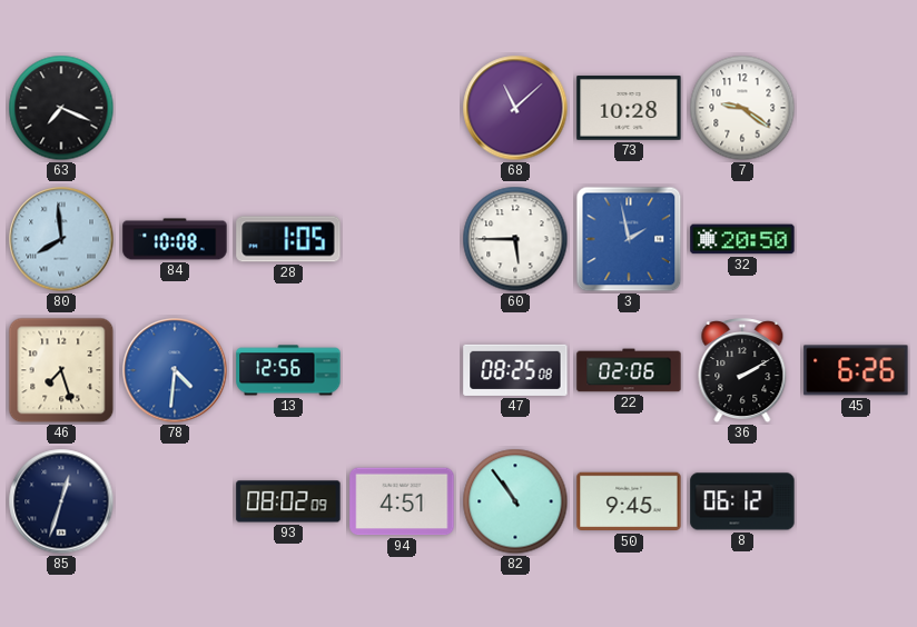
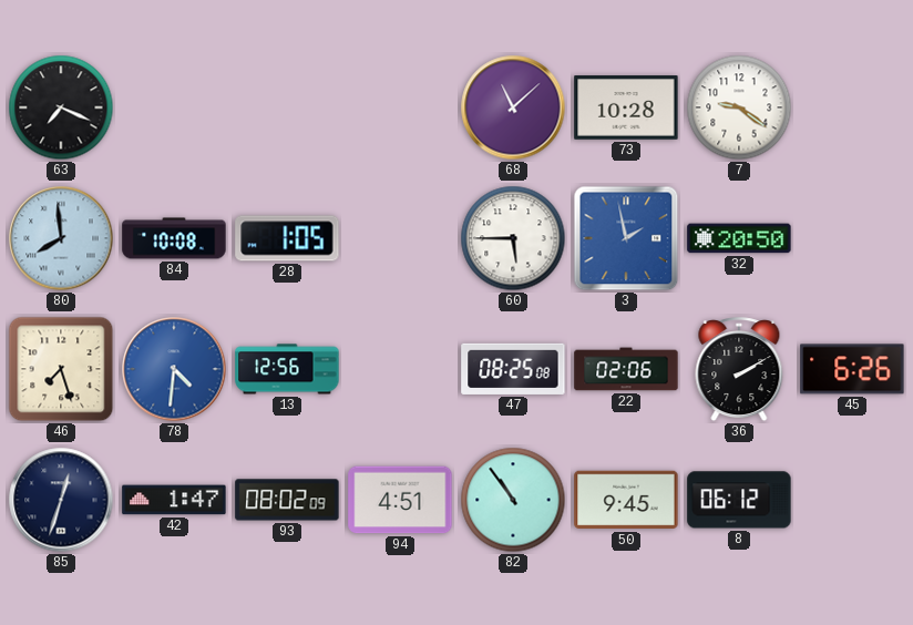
42: none -> 1:47
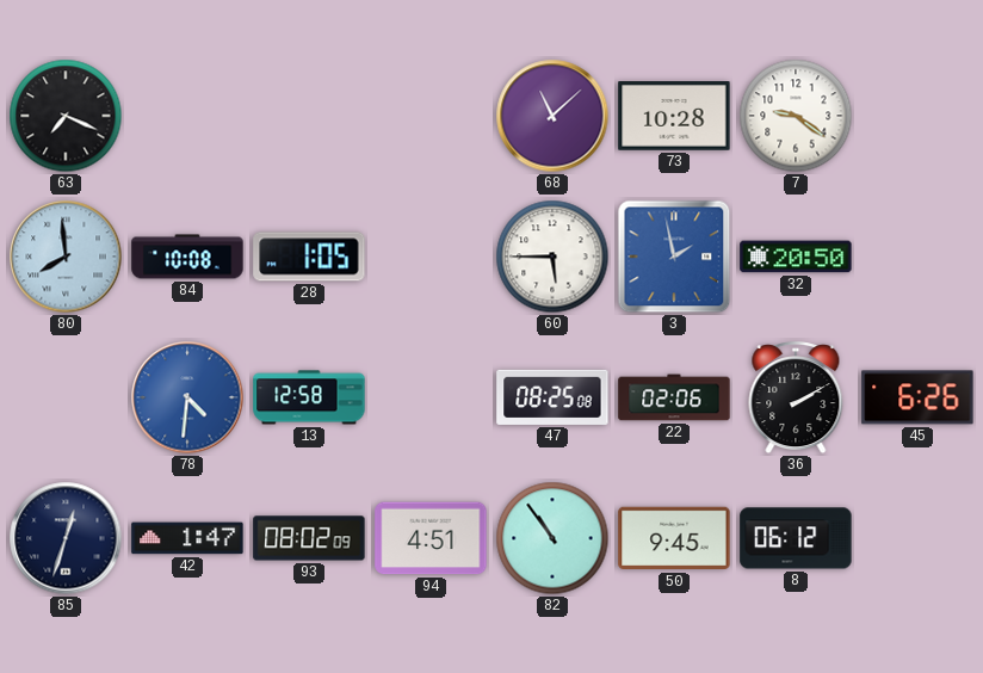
46: 7:27 -> none
13: 12:56 -> 12:58
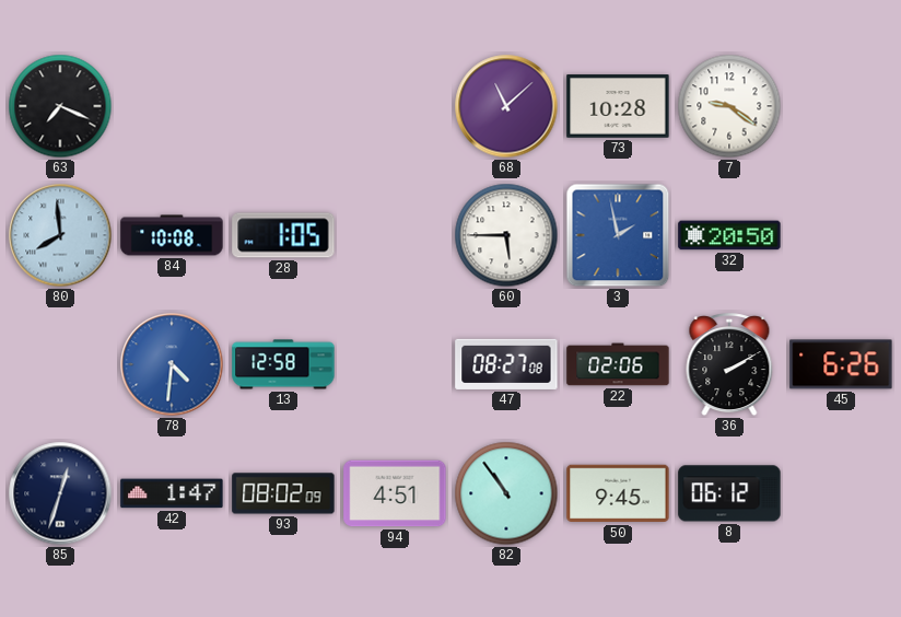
47: 08:25 -> 08:27
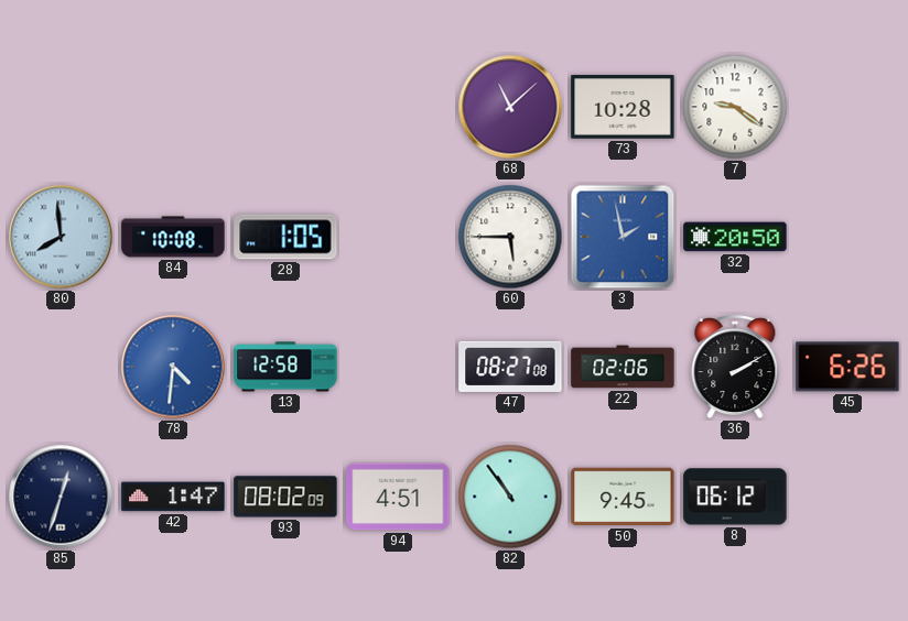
63: 7:19 -> none
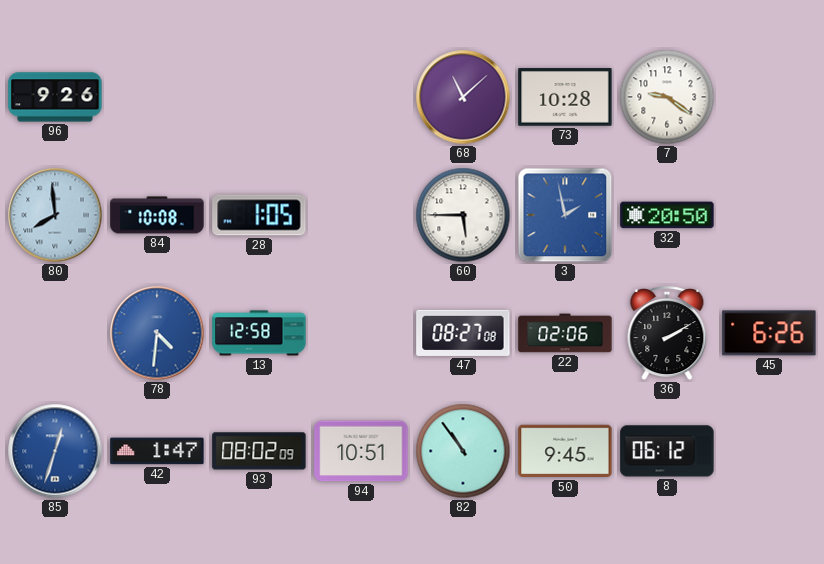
96: none -> 9:26
85 dial: navy -> blue
94: 4:51 -> 10:51
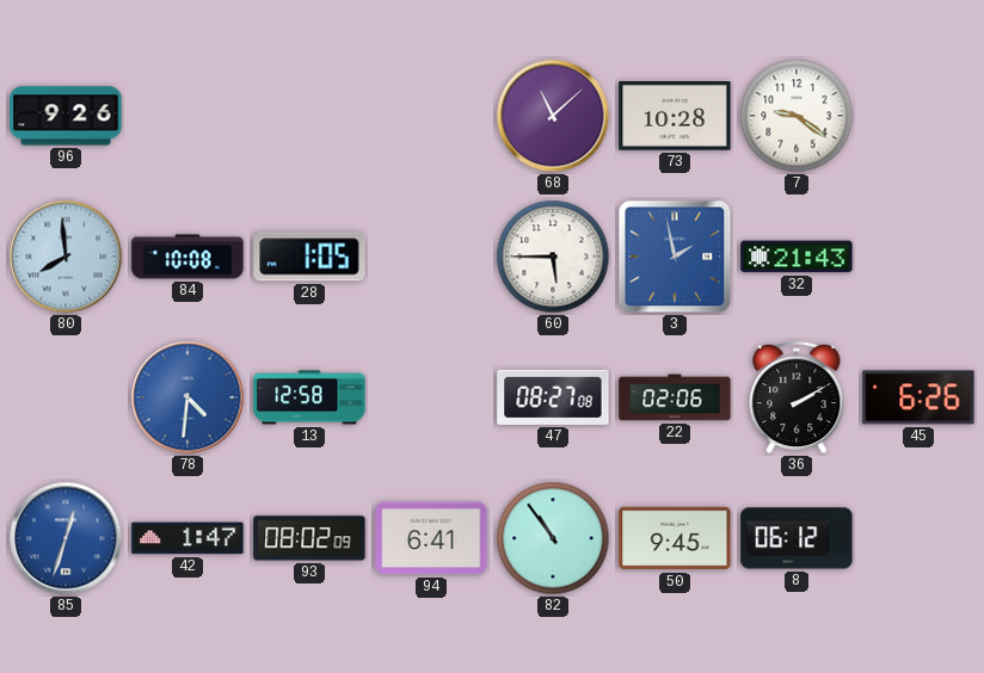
32: 20:50 -> 21:43
94: 10:51 -> 6:41
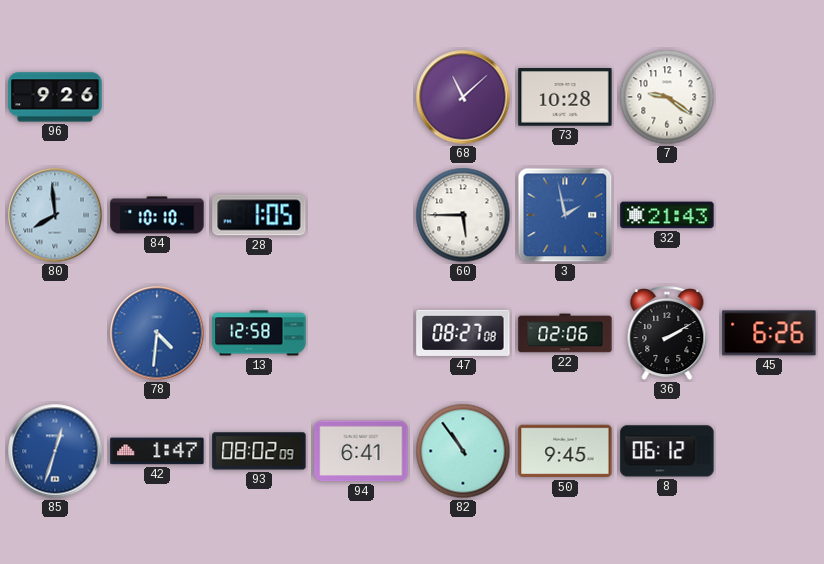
84: 10:08 -> 10:10
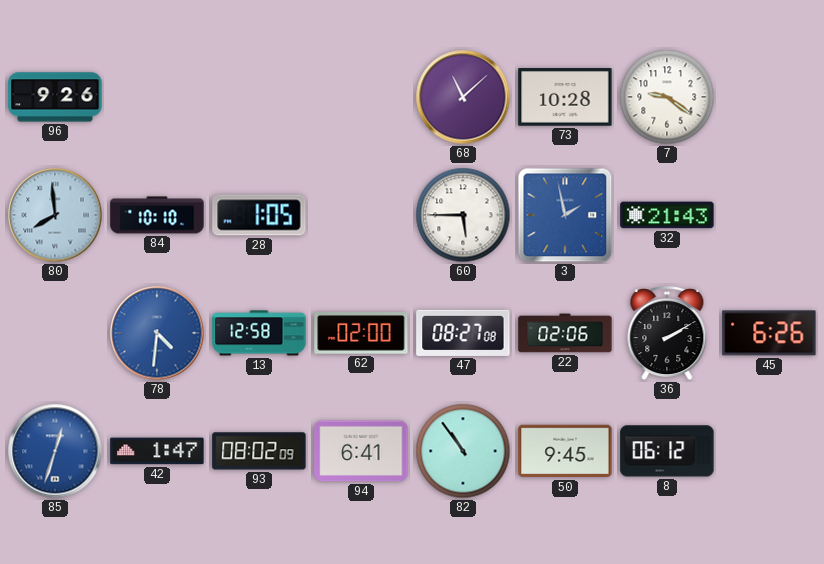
62: none -> 02:00
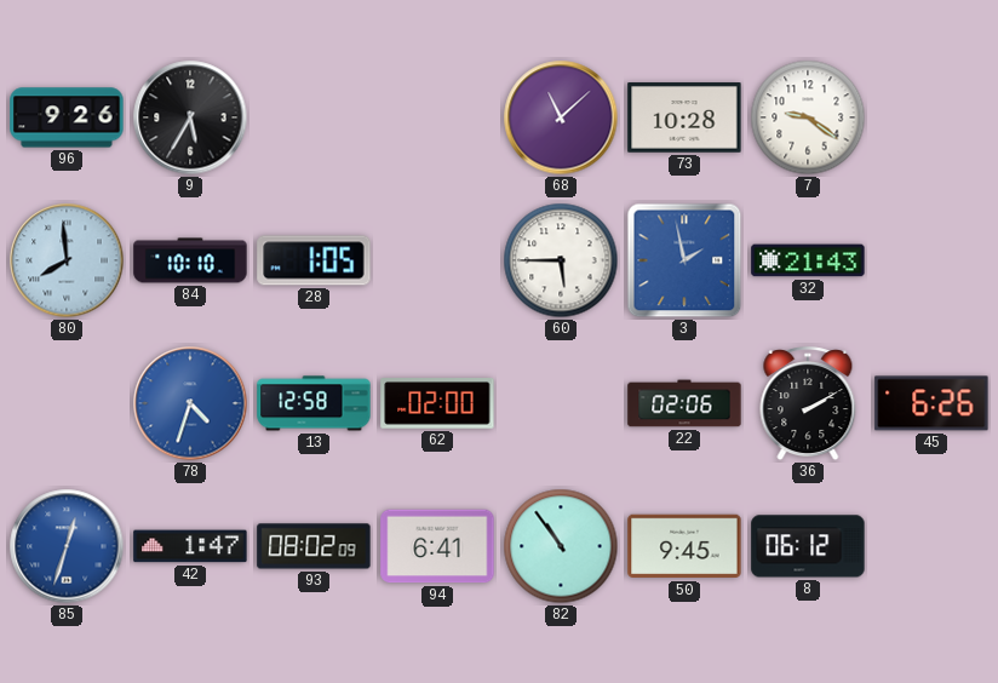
9: none -> 5:35
78: 4:31 -> 4:33
47: 08:27 -> none
